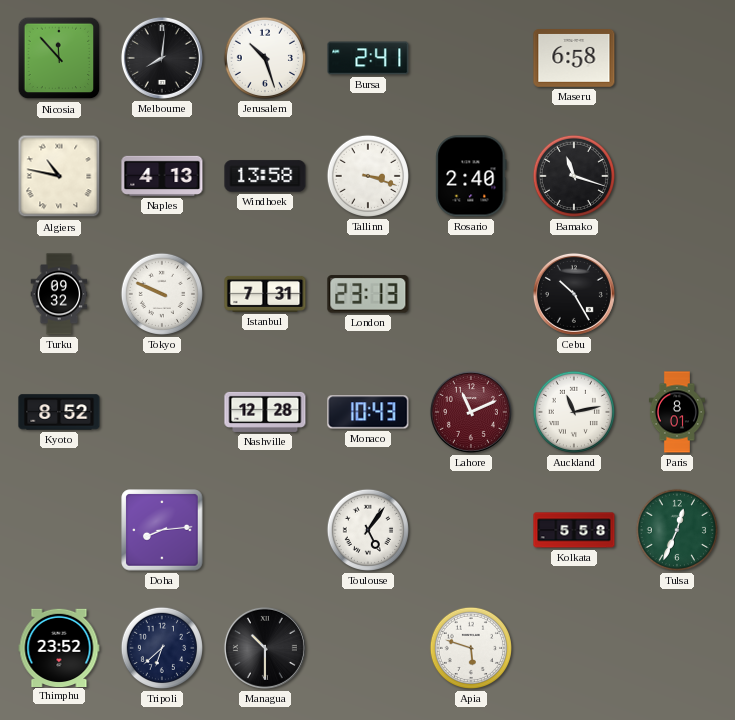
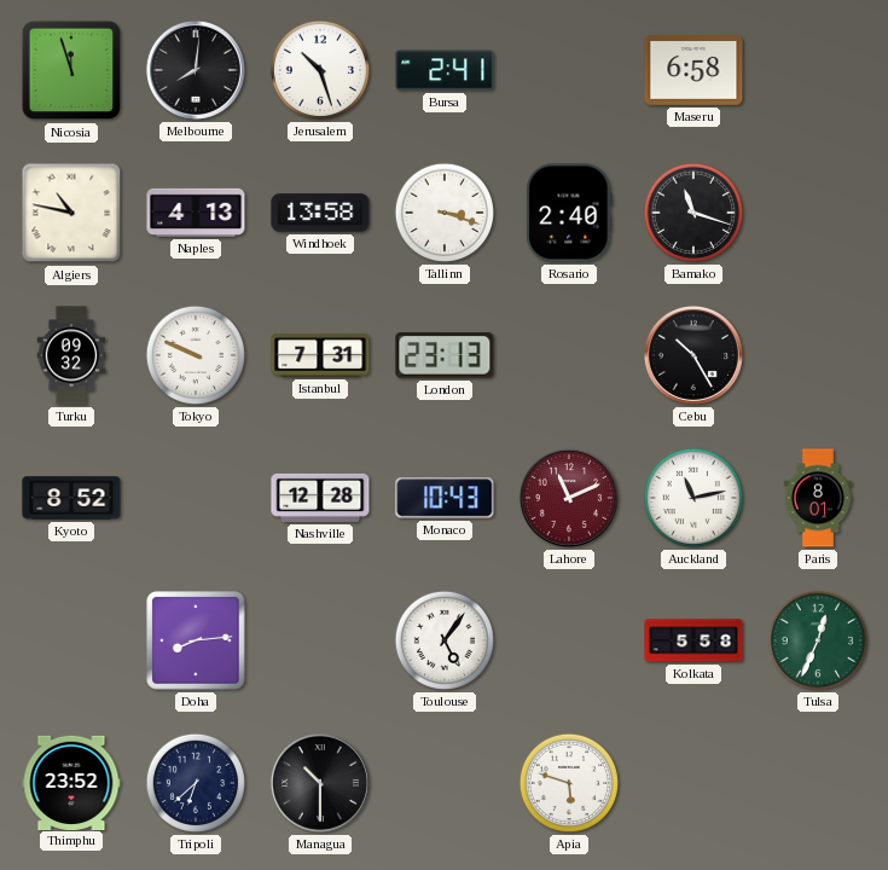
Nicosia: 11:53 -> 11:57
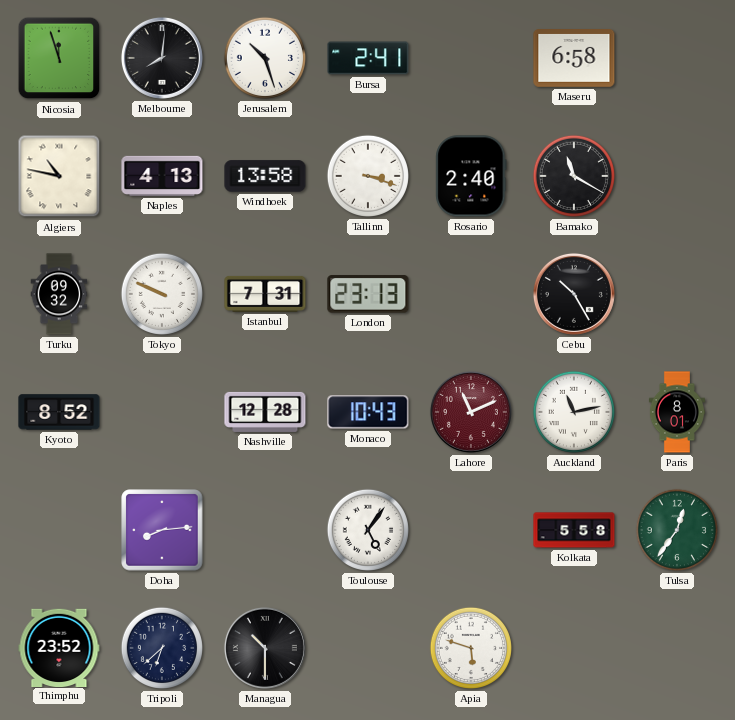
Bamako: 11:18 -> 11:20
Tulsa: 12:34 -> 12:36
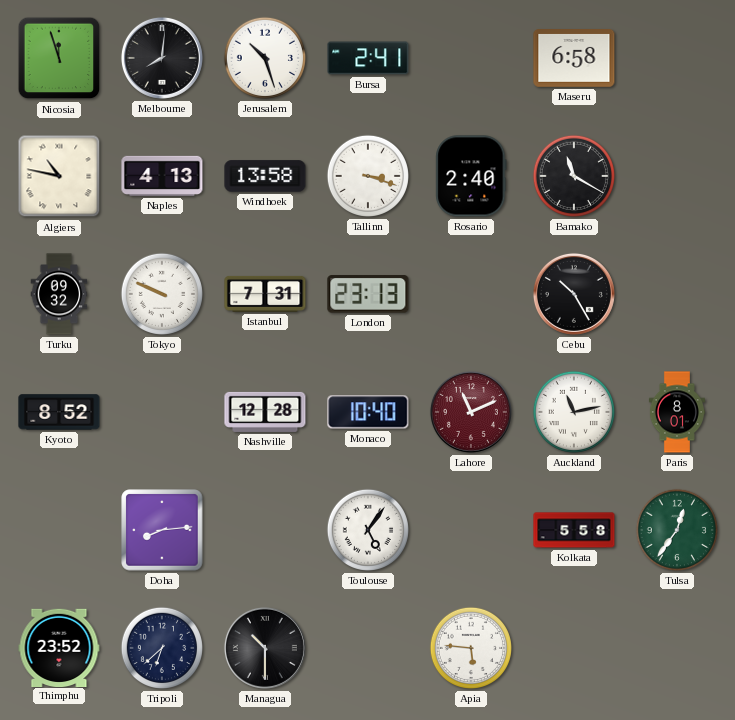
Monaco: 10:43 -> 10:40
Apia: 5:48 -> 5:46
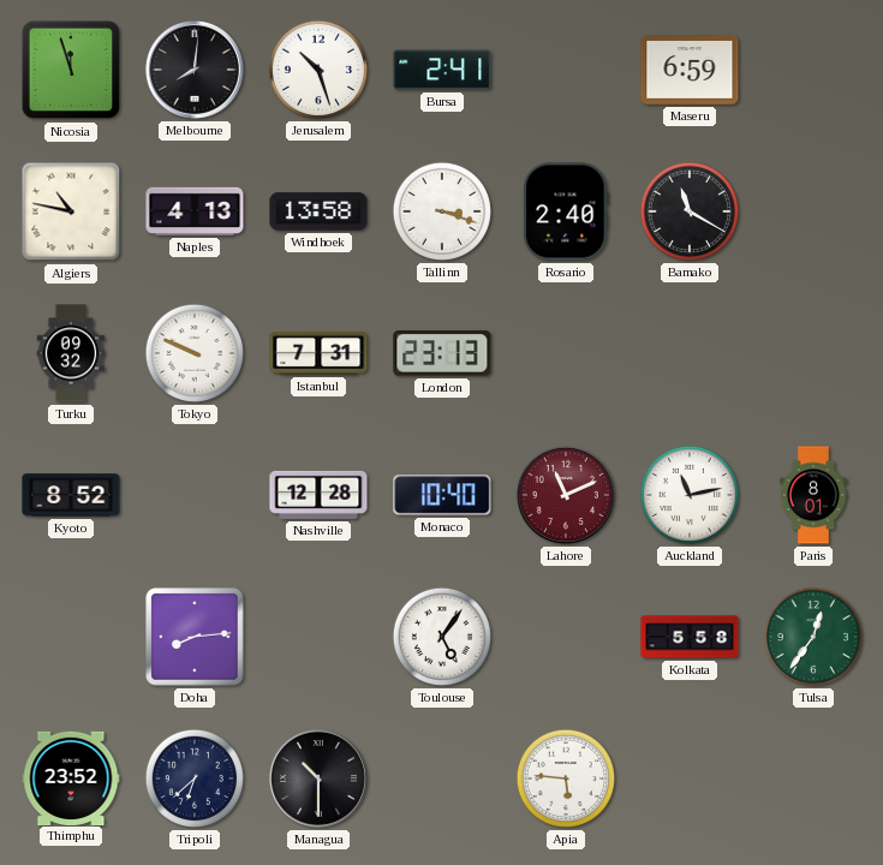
Maseru: 6:58 -> 6:59
Cebu: 10:25 -> none
